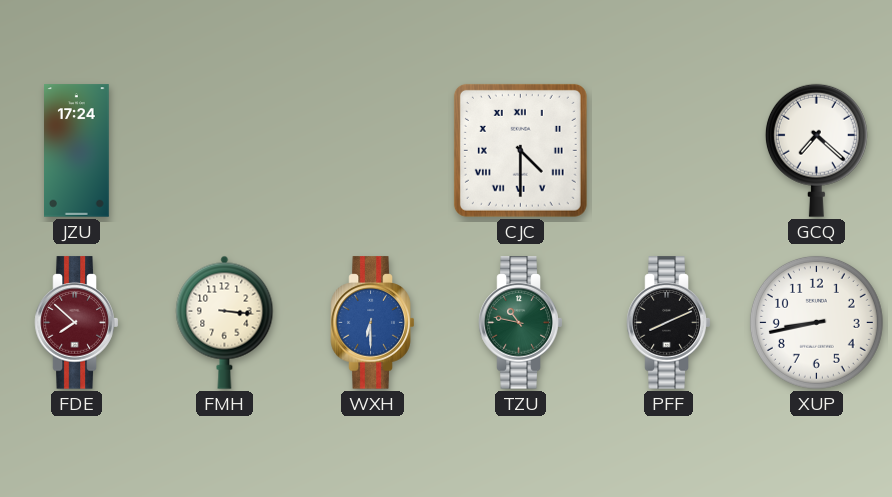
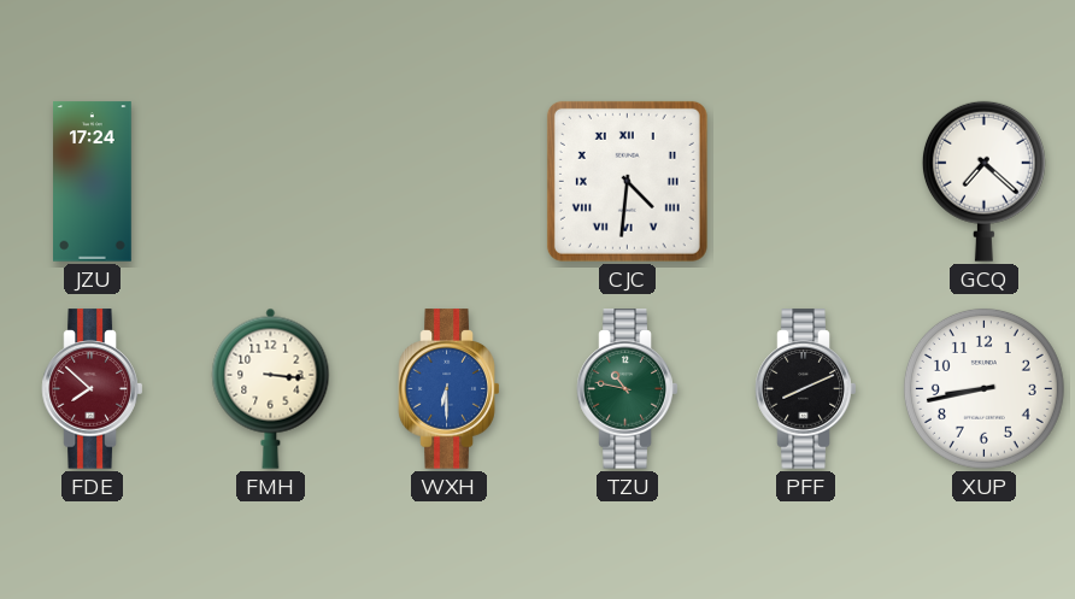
CJC: 4:30 -> 4:31
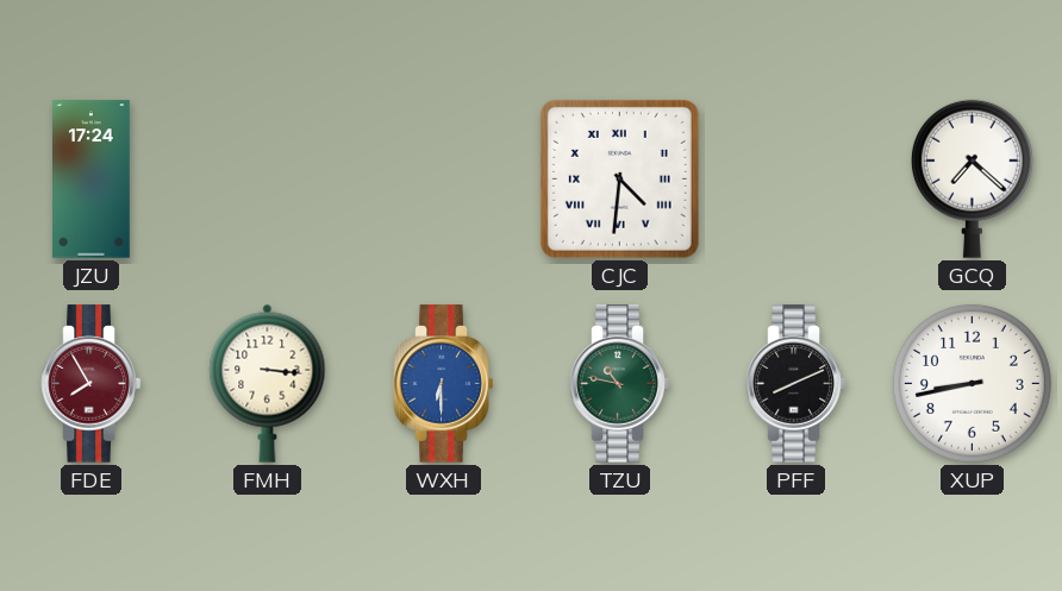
FDE: 7:52 -> 7:55
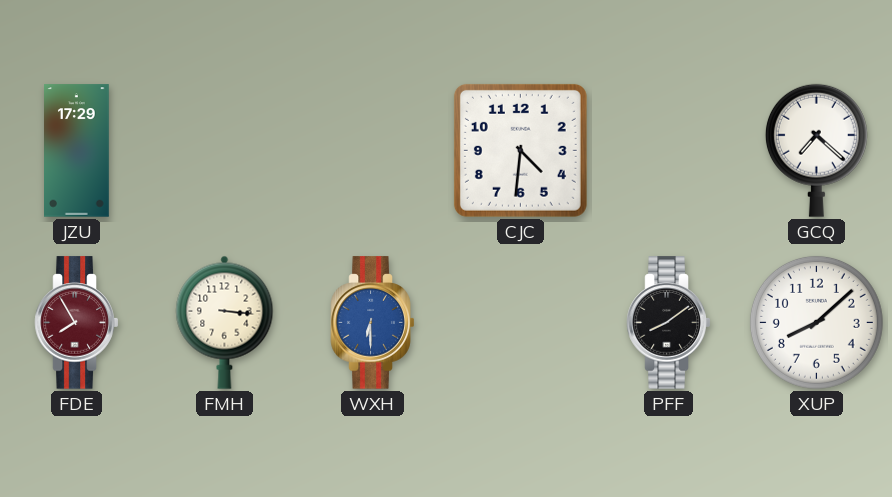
JZU: 17:24 -> 17:29
CJC numerals: Roman -> Arabic
TZU: 10:47 -> none
PFF: 8:11 -> 8:09
XUP: 8:43 -> 8:08
